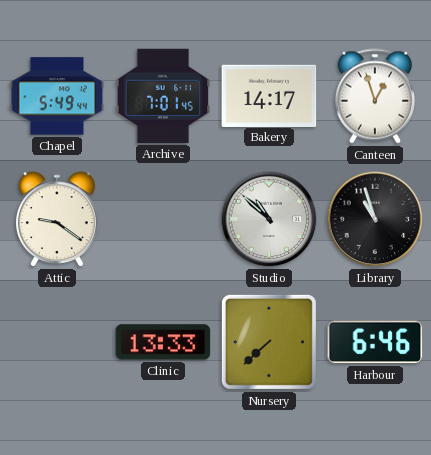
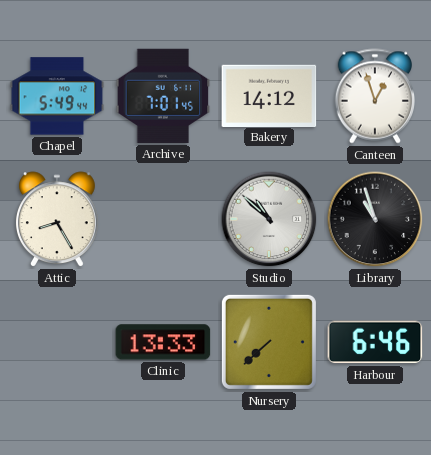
Bakery: 14:17 -> 14:12
Attic: 9:21 -> 8:25
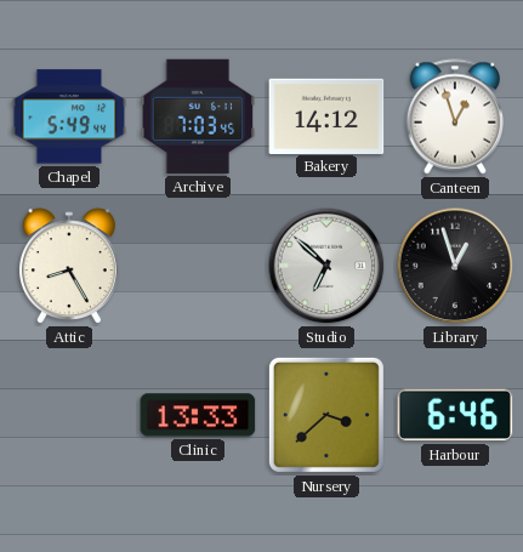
Archive: 7:01 -> 7:03
Studio: 10:52 -> 6:52
Library: 10:57 -> 12:57
Nursery: 7:38 -> 3:38
